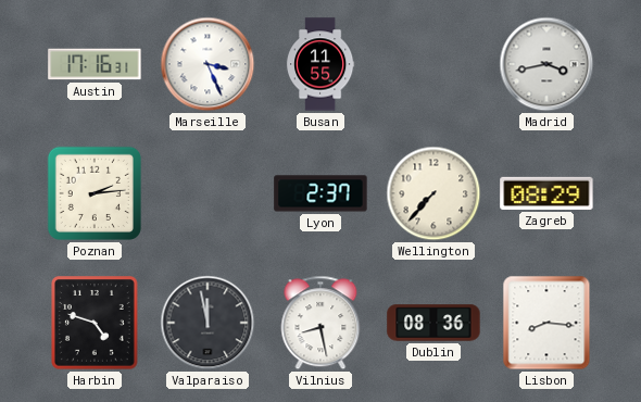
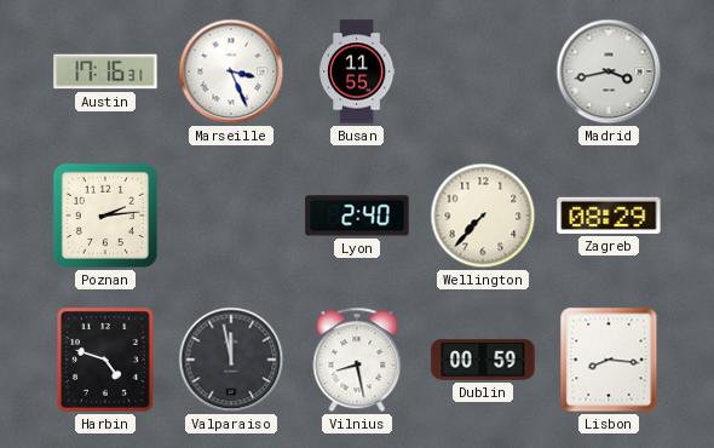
Lyon: 2:37 -> 2:40
Dublin: 08:36 -> 00:59
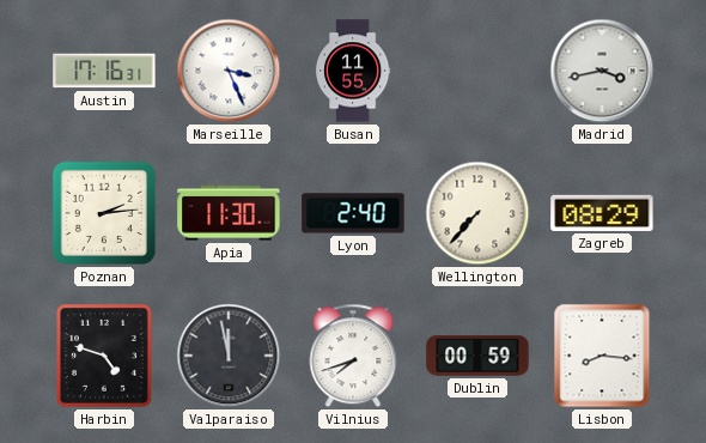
Apia: none -> 11:30
Vilnius: 8:28 -> 7:42
